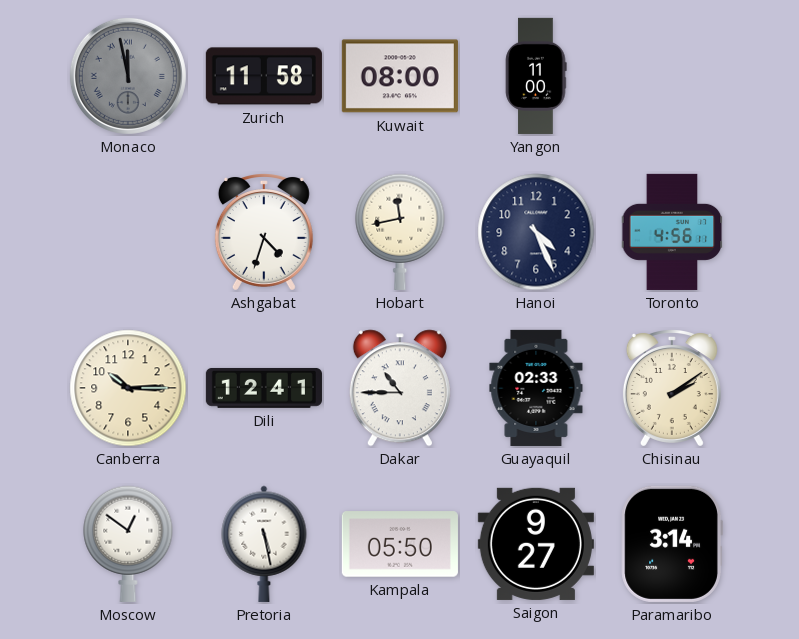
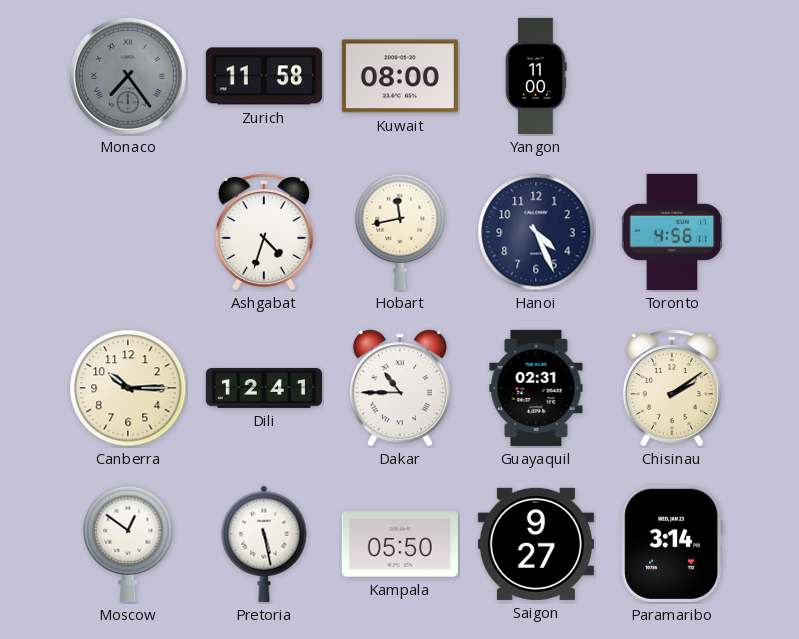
Monaco: 11:58 -> 7:24
Guayaquil: 02:33 -> 02:31
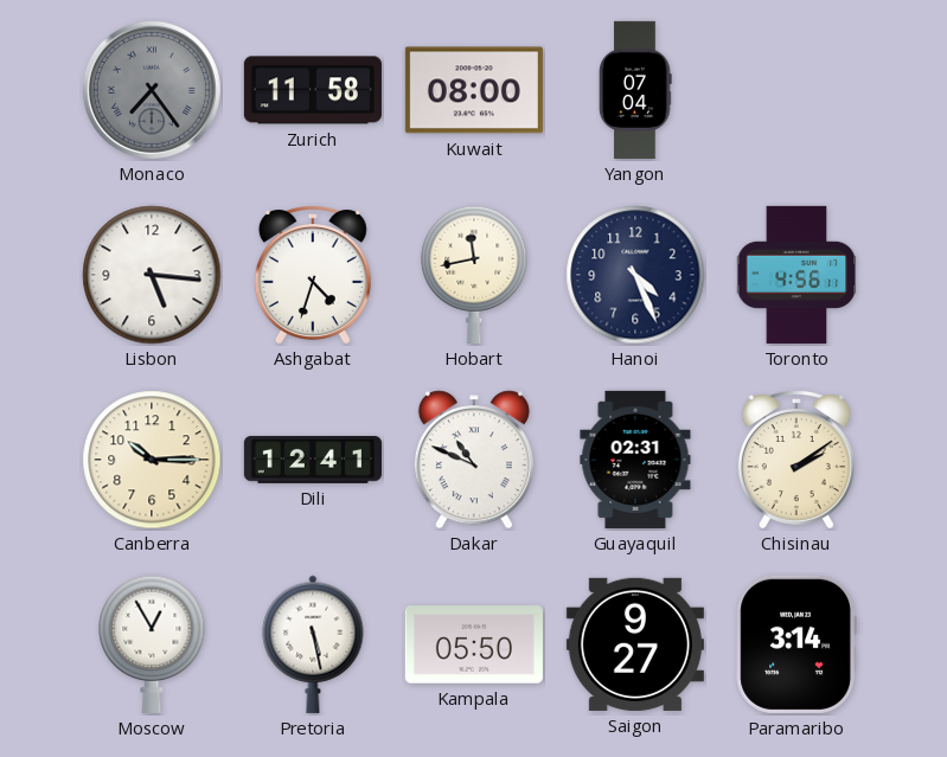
Yangon: 11:00 -> 07:04
Lisbon: none -> 5:16
Dakar: 10:45 -> 10:49
Moscow: 12:51 -> 12:55
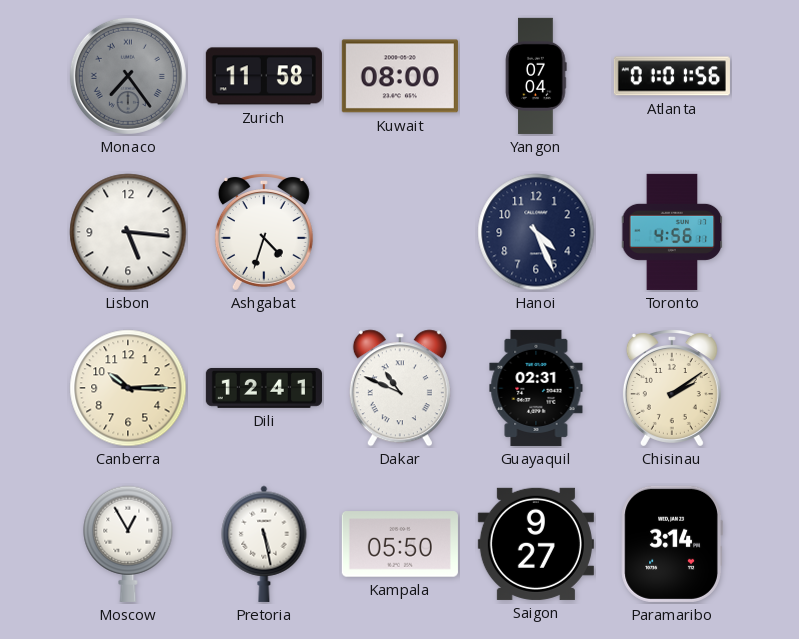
Atlanta: none -> 01:01
Hobart: 11:43 -> none
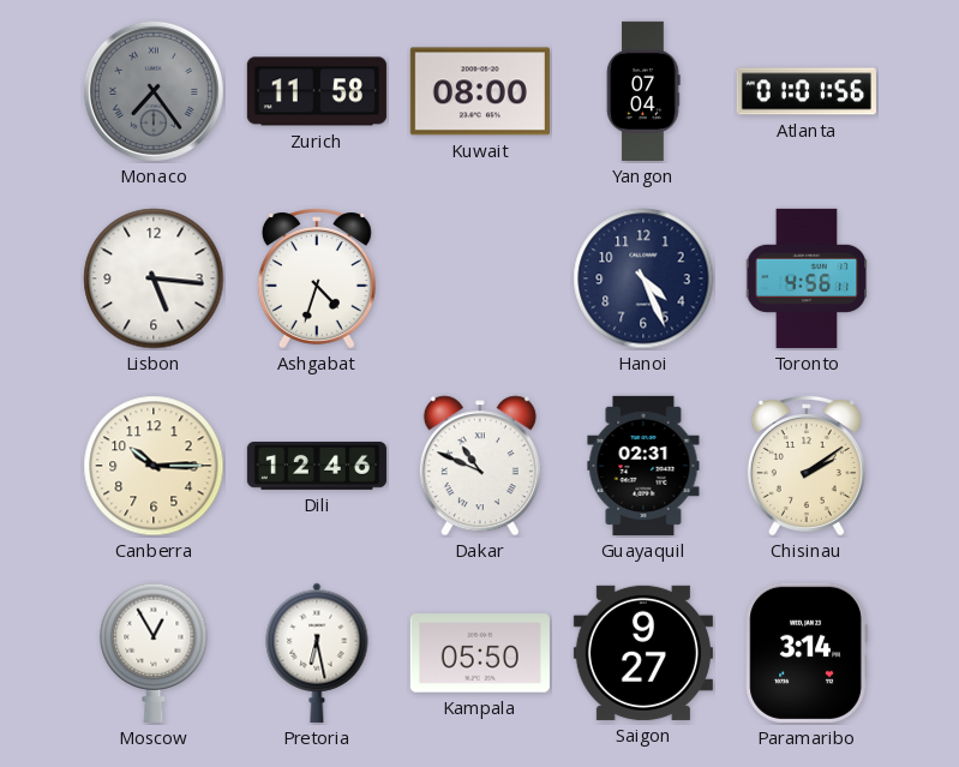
Dili: 12:41 -> 12:46
Pretoria: 5:28 -> 6:28
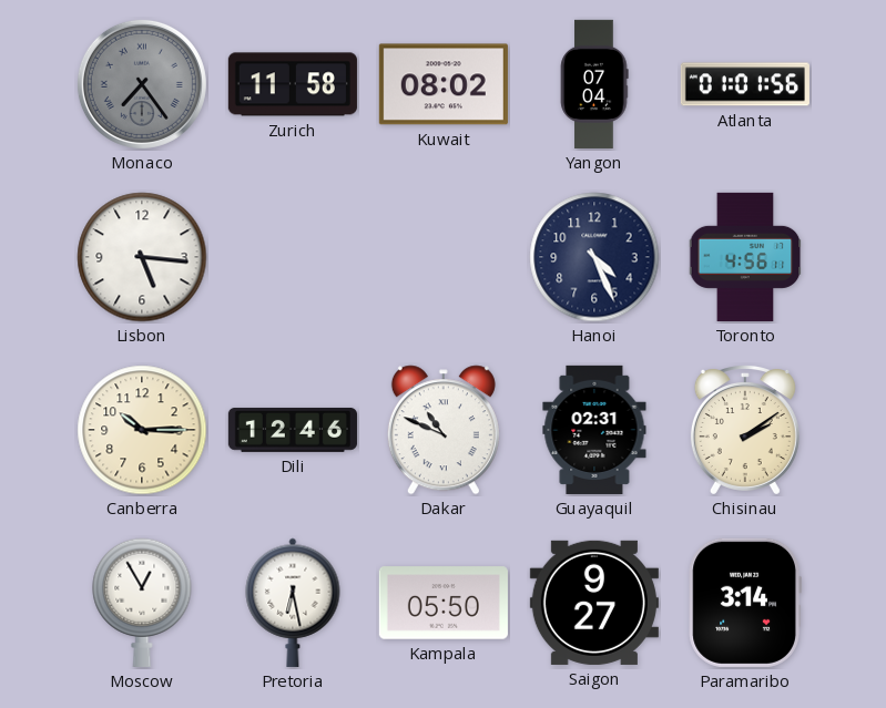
Kuwait: 08:00 -> 08:02
Ashgabat: 4:33 -> none
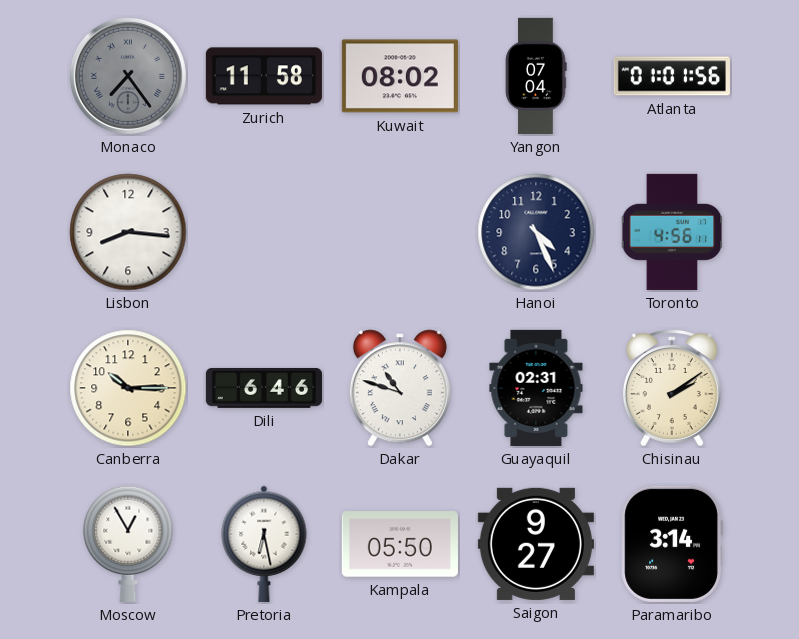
Lisbon: 5:16 -> 8:16
Dili: 12:46 -> 6:46
Dakar: 10:49 -> 10:48
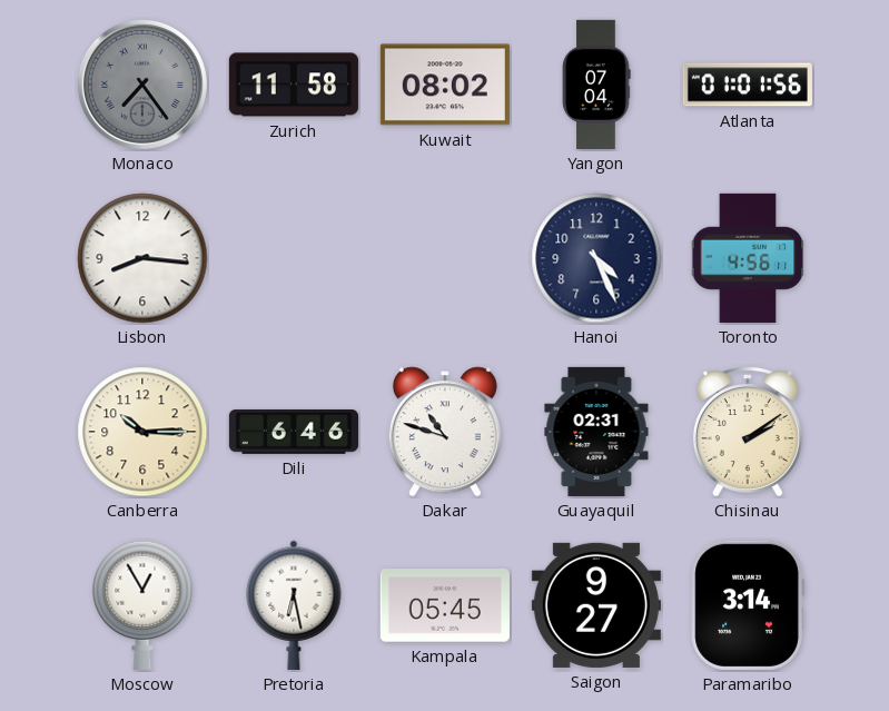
Kampala: 05:50 -> 05:45
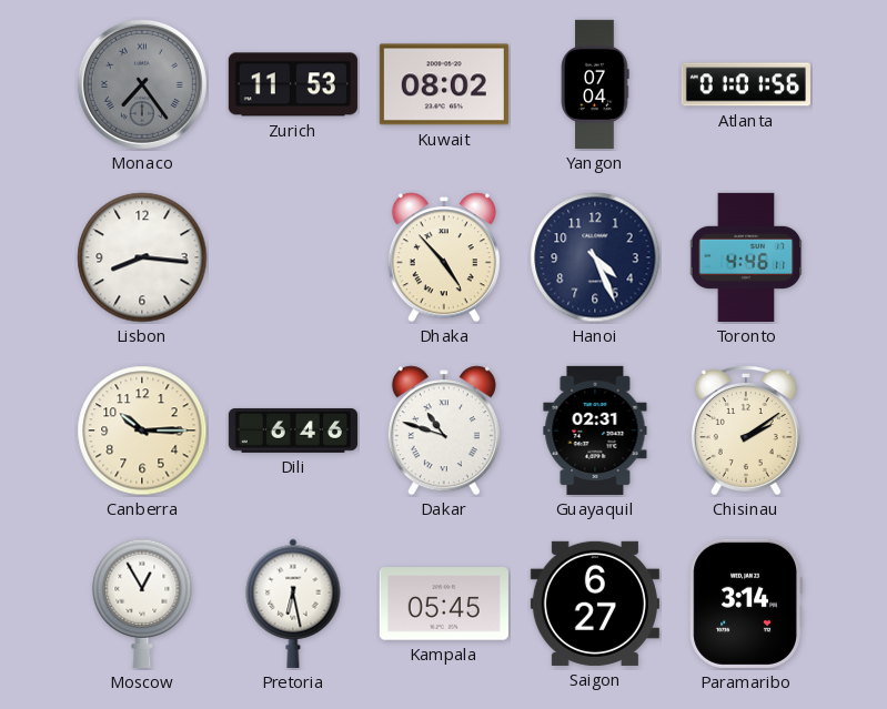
Zurich: 11:58 -> 11:53
Dhaka: none -> 4:53
Toronto: 4:56 -> 4:46
Saigon: 9:27 -> 6:27
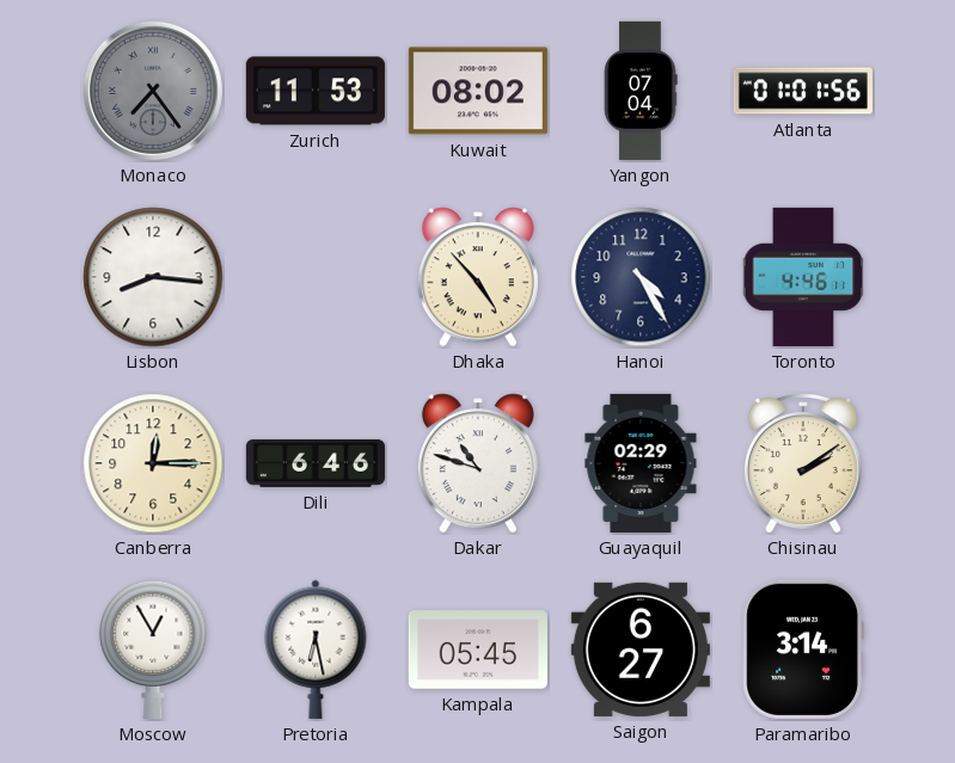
Hanoi: 4:26 -> 4:25
Canberra: 10:15 -> 12:15
Guayaquil: 02:31 -> 02:29
